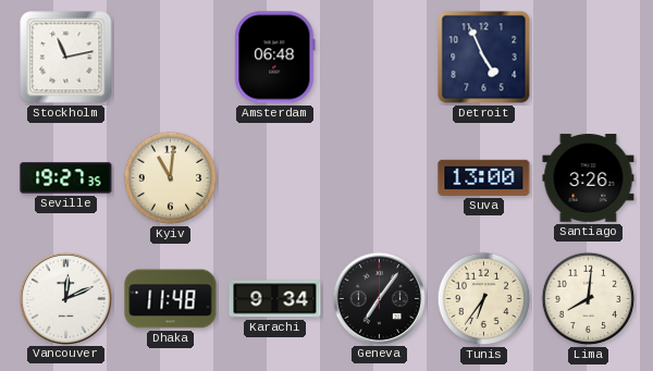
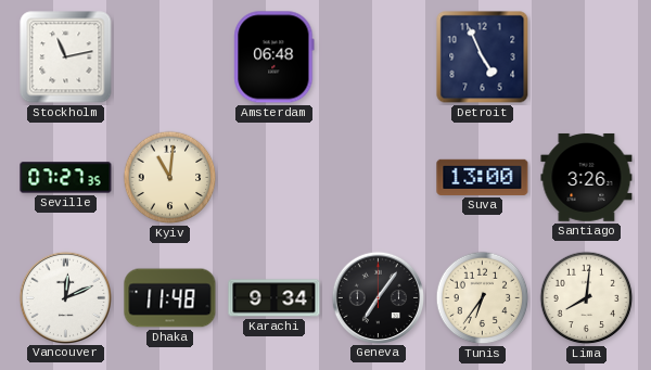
Seville: 19:27 -> 07:27
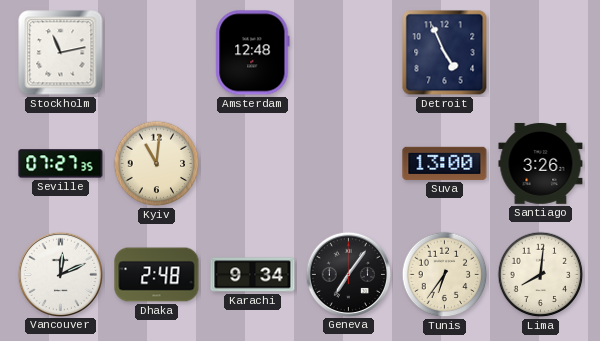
Amsterdam: 06:48 -> 12:48
Dhaka: 11:48 -> 2:48
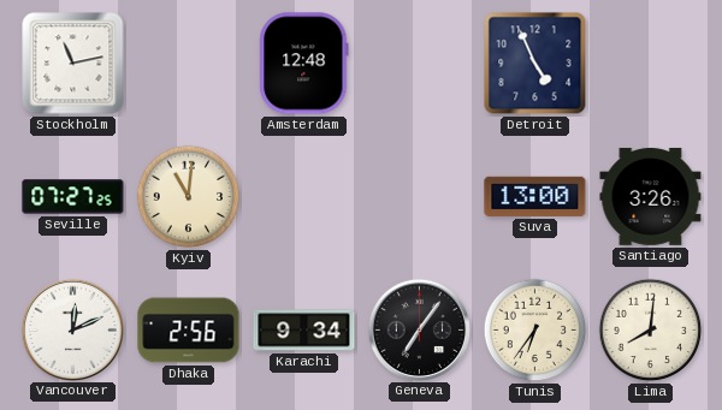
Seville: 07:27:35 -> 07:27:25
Dhaka: 2:48 -> 2:56
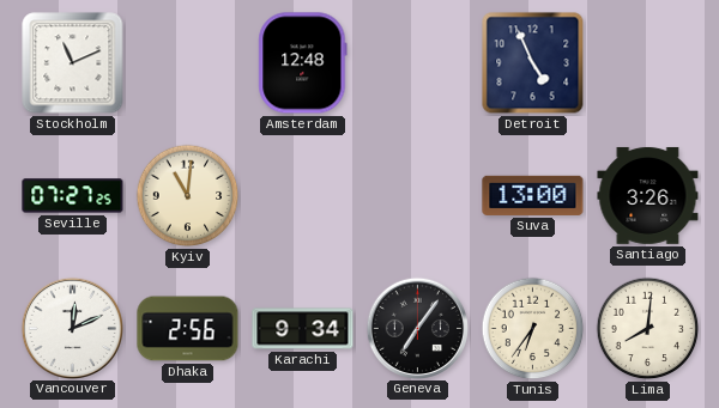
Stockholm: 11:13 -> 11:11
